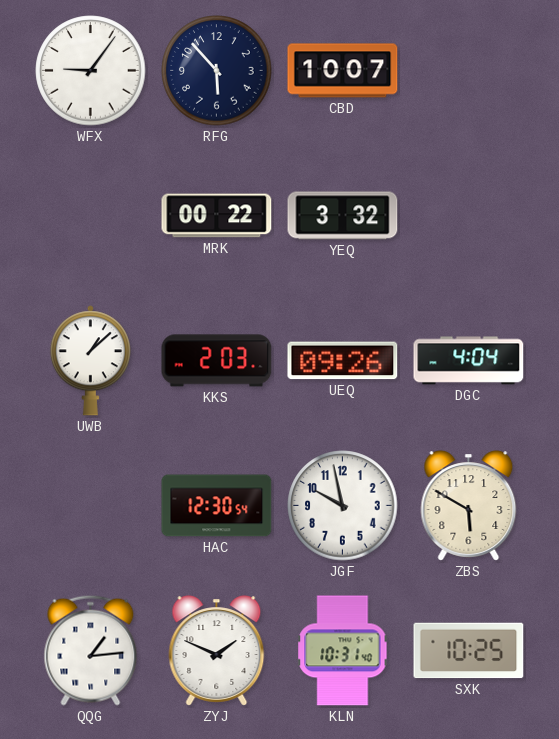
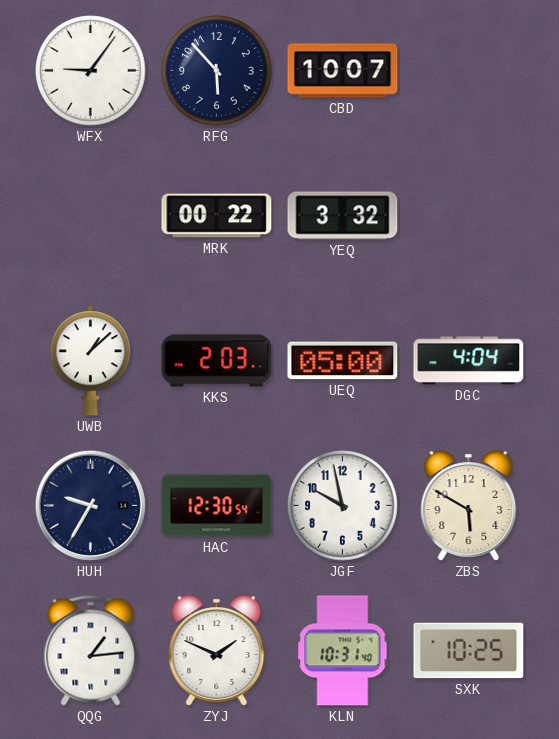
UEQ: 09:26 -> 05:00
HUH: none -> 9:35
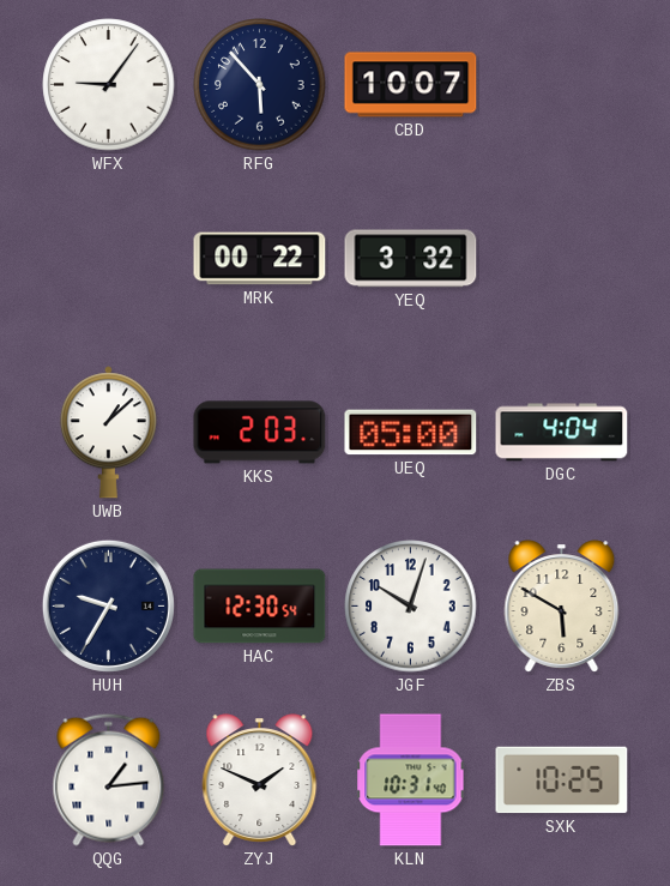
JGF: 9:58 -> 10:03
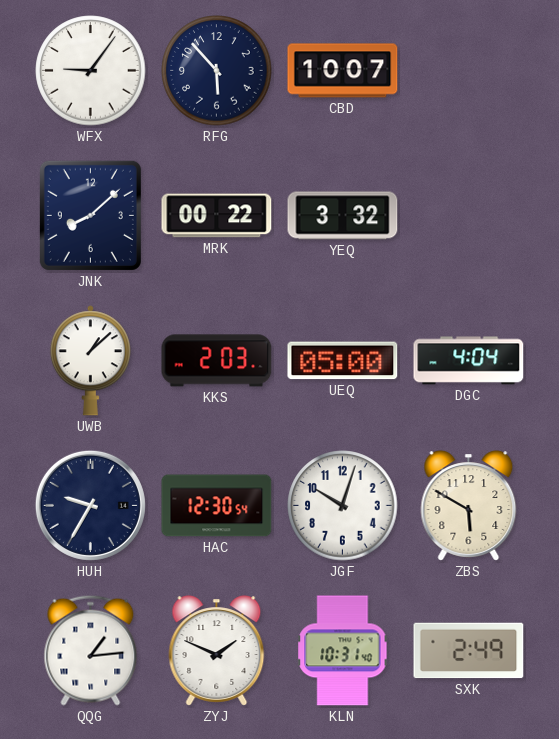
JNK: none -> 8:08
SXK: 10:25 -> 2:49
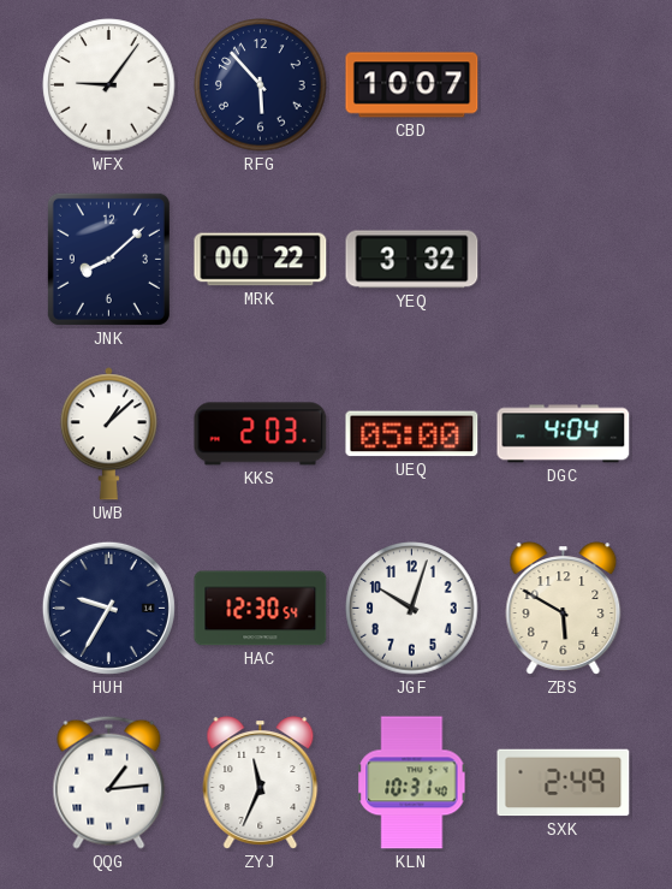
ZYJ: 1:49 -> 11:34
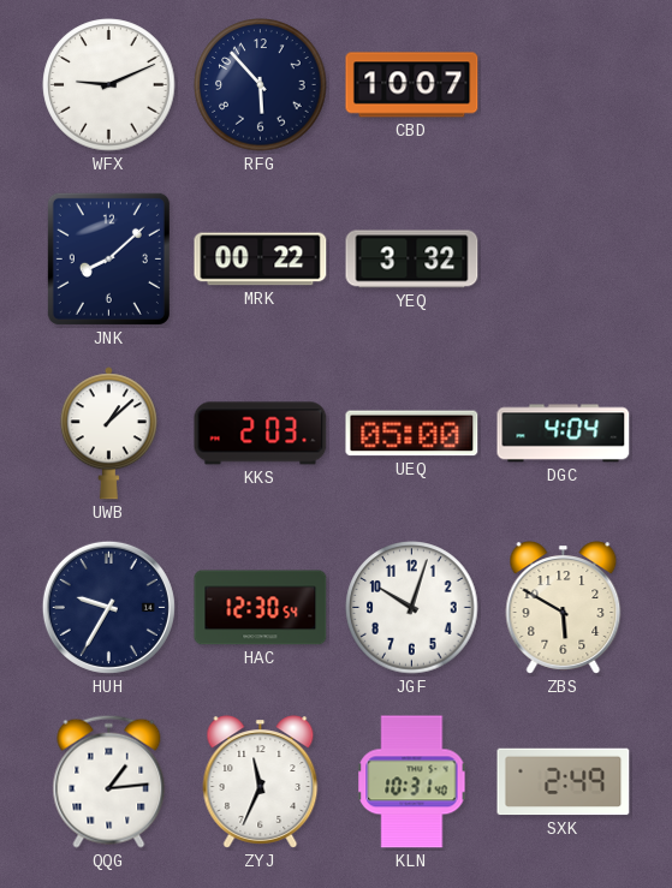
WFX: 9:06 -> 9:11
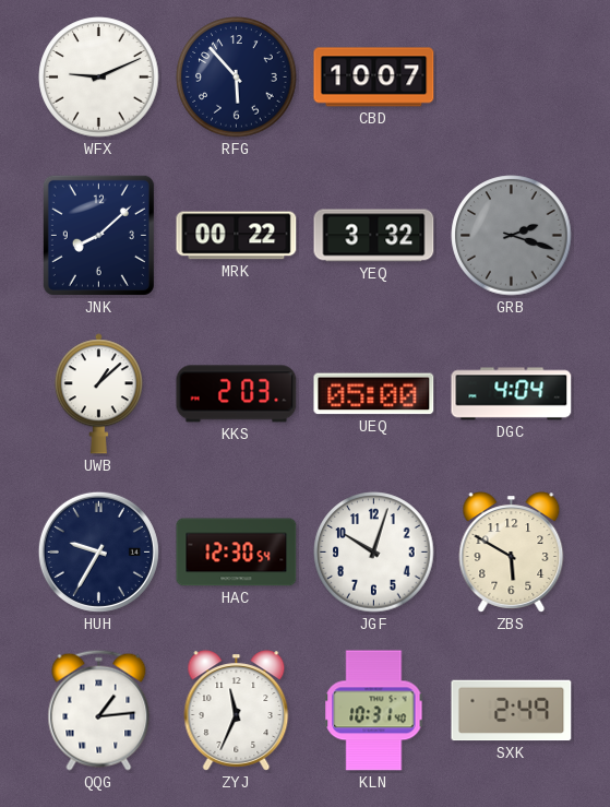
GRB: none -> 2:18
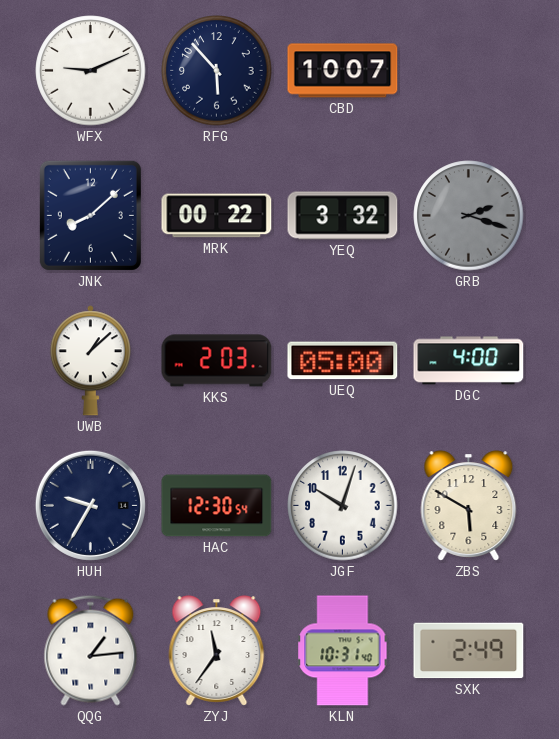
DGC: 4:04 -> 4:00
ZYJ: 11:34 -> 11:36
